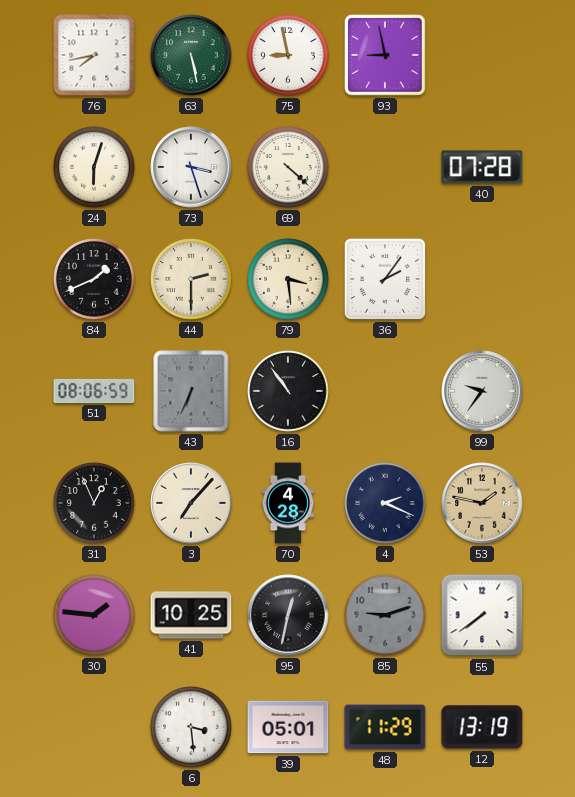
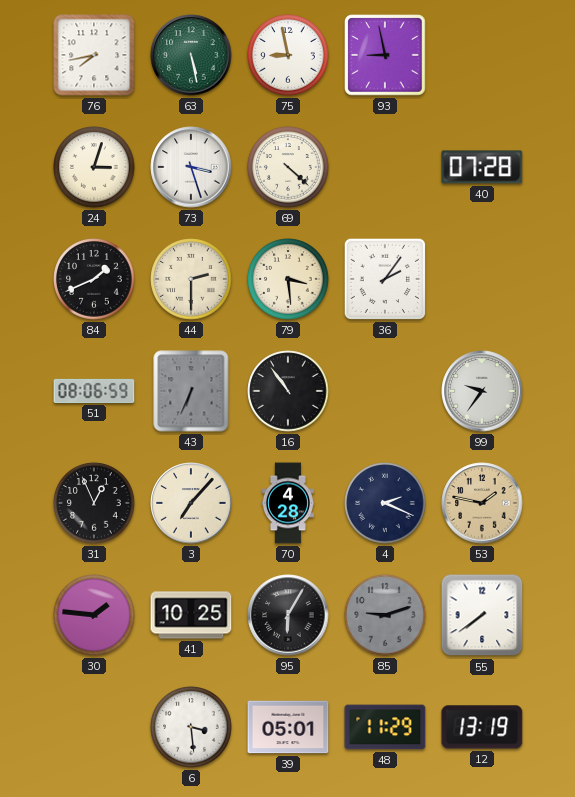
24: 6:03 -> 3:03
95: 12:32 -> 6:05
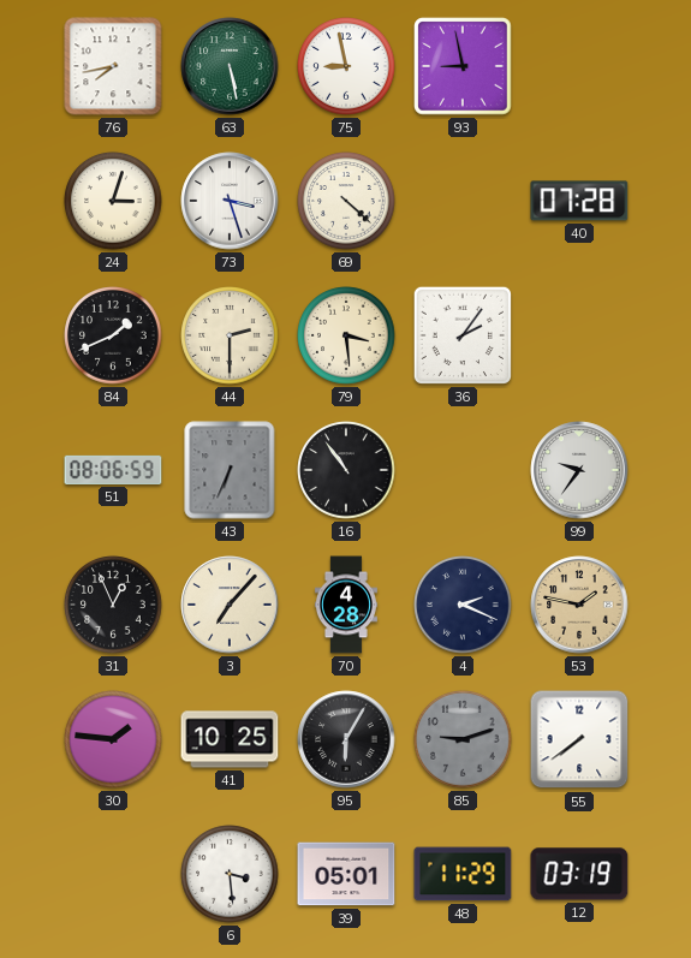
12: 13:19 -> 03:19
